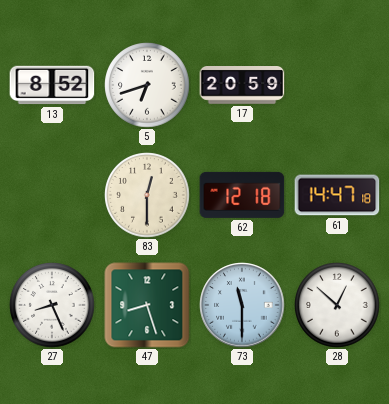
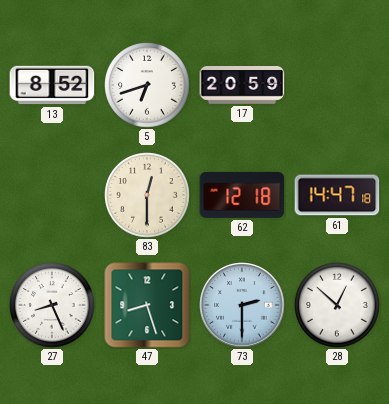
73: 11:30 -> 2:30
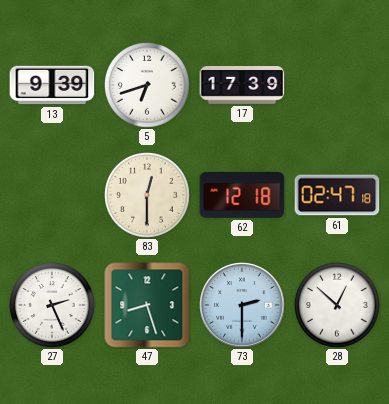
13: 8:52 -> 9:39
17: 20:59 -> 17:39
61: 14:47 -> 02:47
27: 8:26 -> 2:26
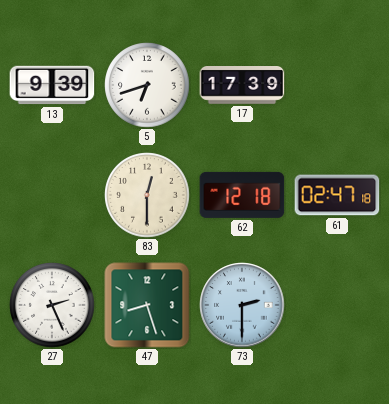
28: 12:52 -> none
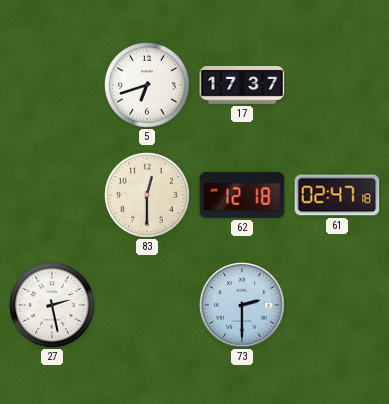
13: 9:39 -> none
17: 17:39 -> 17:37
27: 2:26 -> 2:28
47: 8:27 -> none
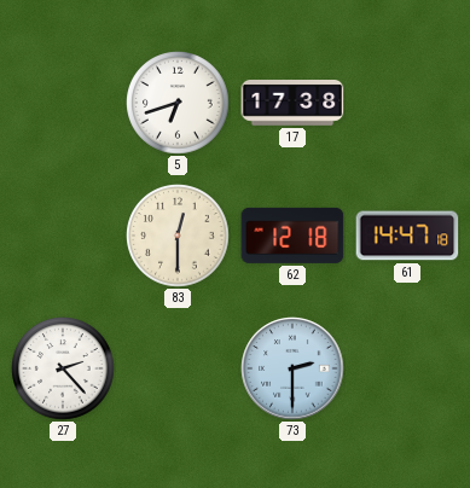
17: 17:37 -> 17:38
61: 02:47 -> 14:47
27: 2:28 -> 2:23
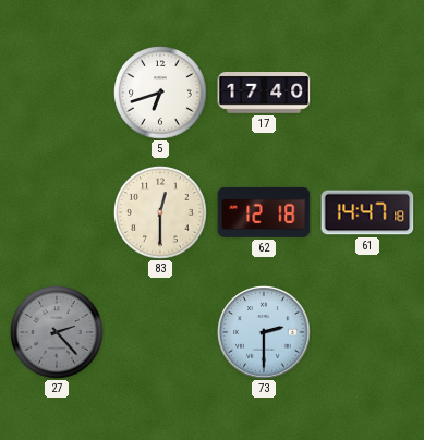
17: 17:38 -> 17:40
27 dial: white -> grey
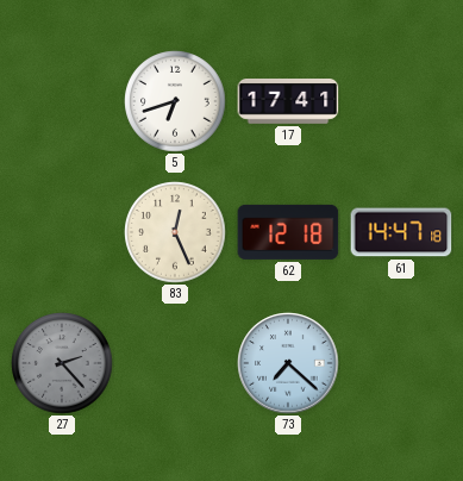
17: 17:40 -> 17:41
83: 12:30 -> 12:26
73: 2:30 -> 7:22
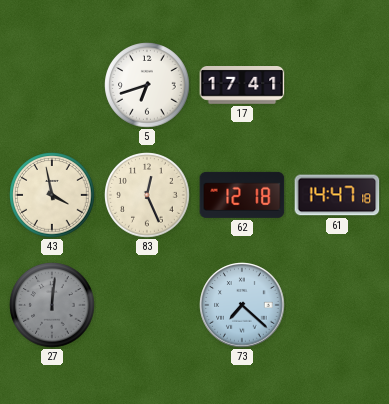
43: none -> 3:58
27: 2:23 -> 12:01
